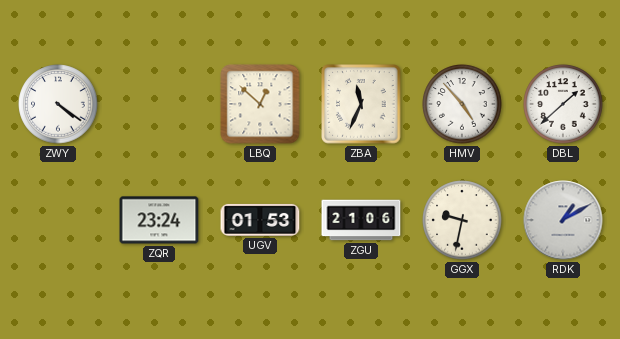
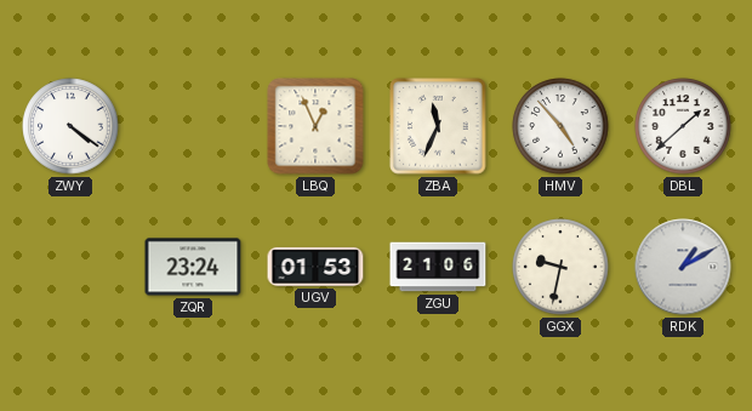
LBQ: 12:52 -> 12:56
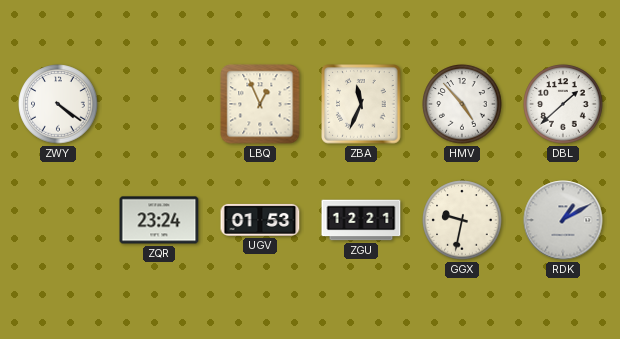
ZGU: 21:06 -> 12:21
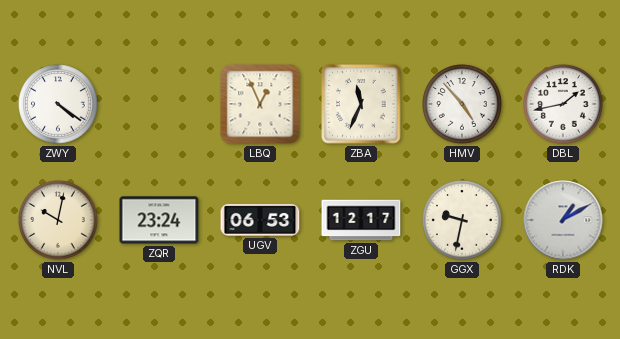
DBL: 1:38 -> 1:43
NVL: none -> 10:02
UGV: 01:53 -> 06:53
ZGU: 12:21 -> 12:17
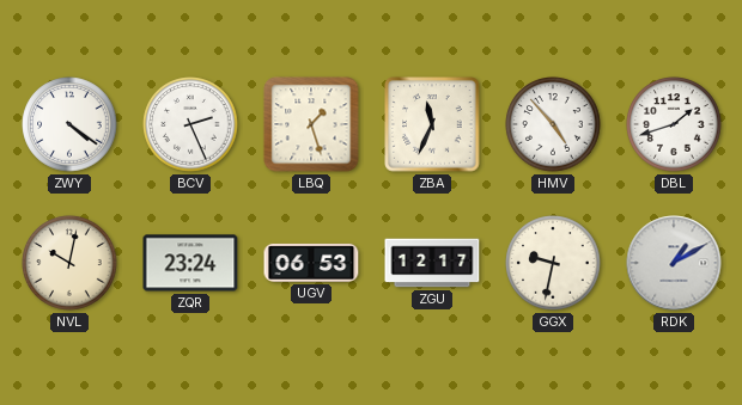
BCV: none -> 2:26
LBQ: 12:56 -> 1:27
DBL: 1:43 -> 1:42
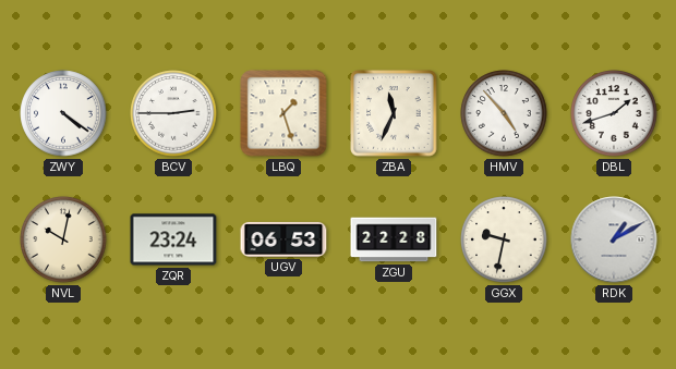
BCV: 2:26 -> 2:45
ZGU: 12:17 -> 22:28
